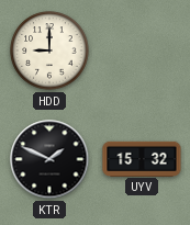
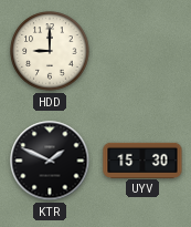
UYV: 15:32 -> 15:30
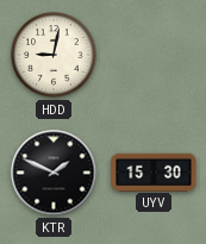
HDD: 9:00 -> 9:02
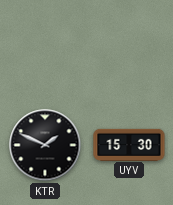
HDD: 9:02 -> none
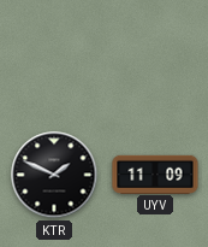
UYV: 15:30 -> 11:09
